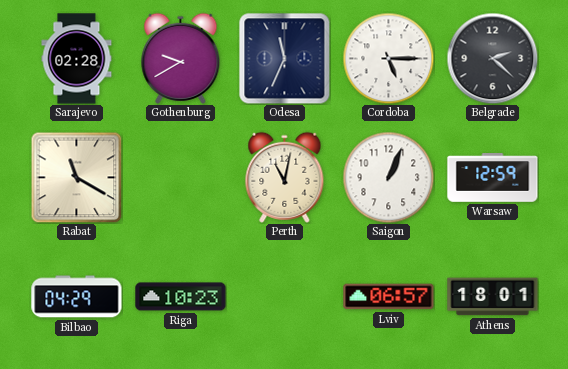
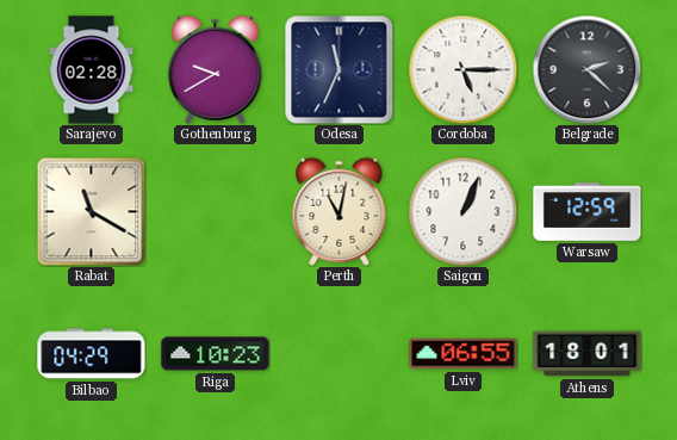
Lviv: 06:57 -> 06:55
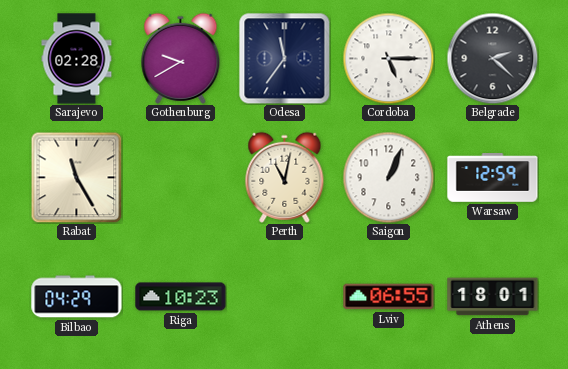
Odesa: 11:34 -> 11:36
Rabat: 11:20 -> 11:25
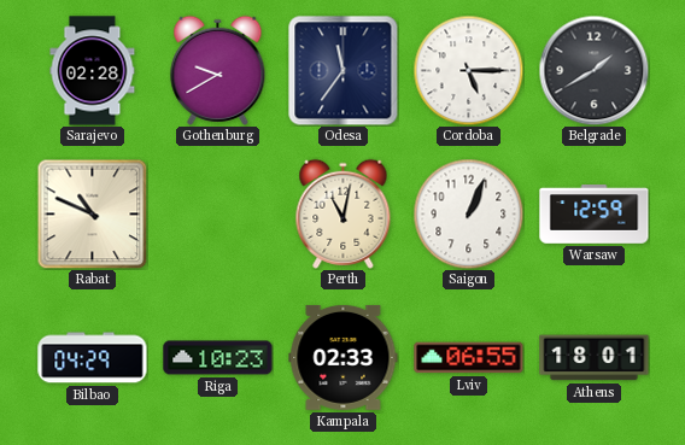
Belgrade: 2:22 -> 1:40
Rabat: 11:25 -> 10:49
Kampala: none -> 02:33
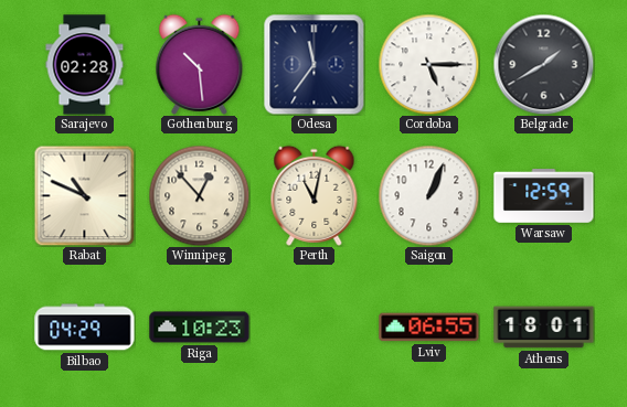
Gothenburg: 9:40 -> 10:29
Winnipeg: none -> 12:53
Kampala: 02:33 -> none
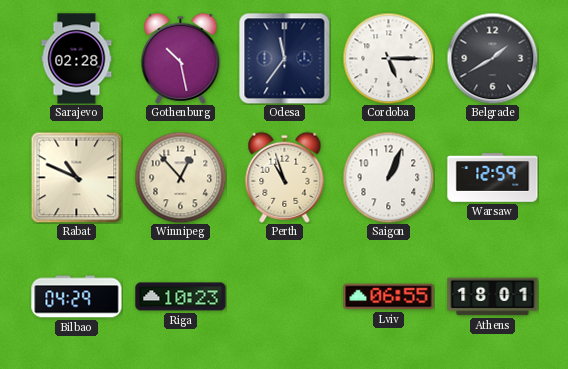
Gothenburg: 10:29 -> 10:28
Perth: 11:02 -> 10:57
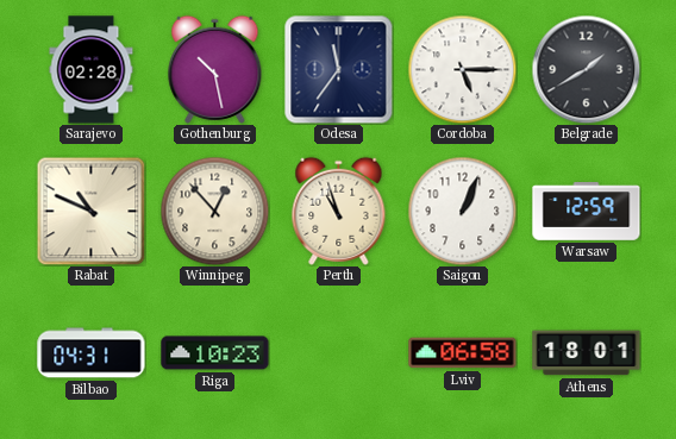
Bilbao: 04:29 -> 04:31
Lviv: 06:55 -> 06:58
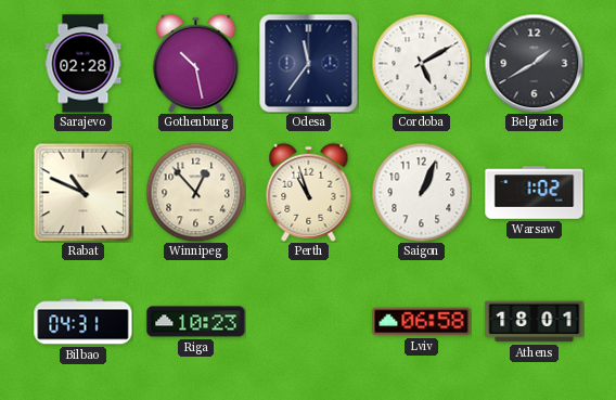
Cordoba: 5:15 -> 5:10
Warsaw: 12:59 -> 1:02
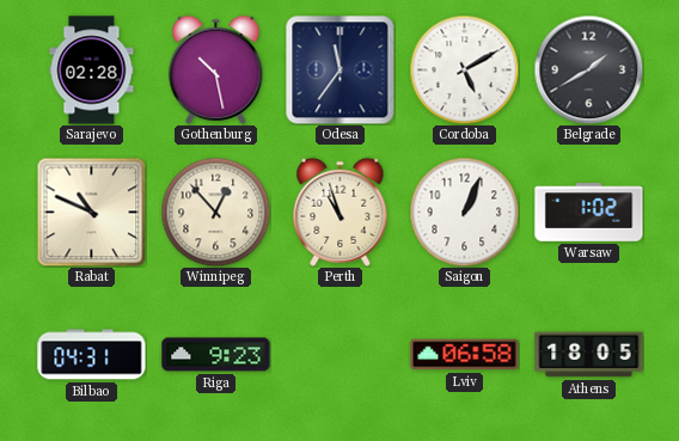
Riga: 10:23 -> 9:23
Athens: 18:01 -> 18:05
